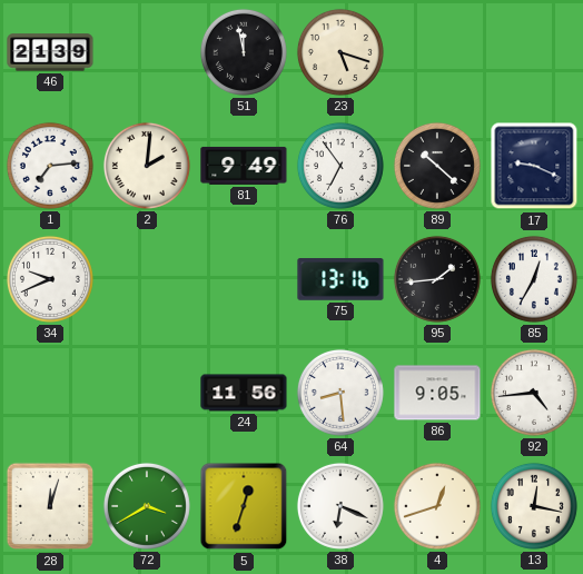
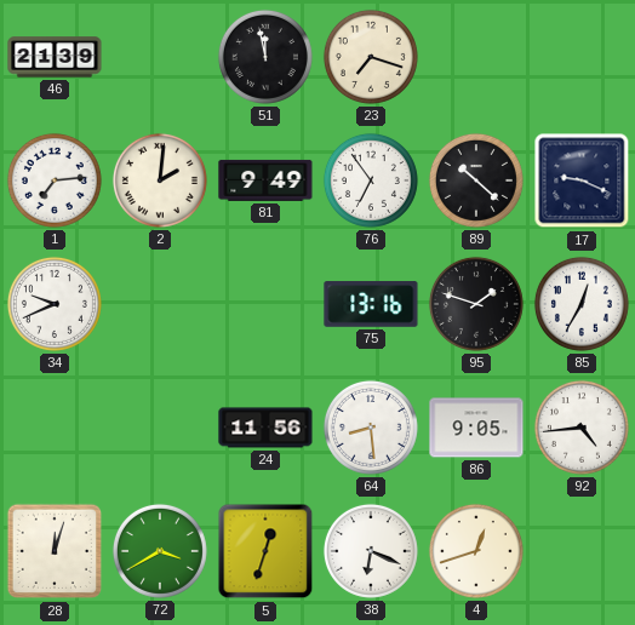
23: 5:18 -> 7:18
95: 1:44 -> 1:48
13: 12:17 -> none
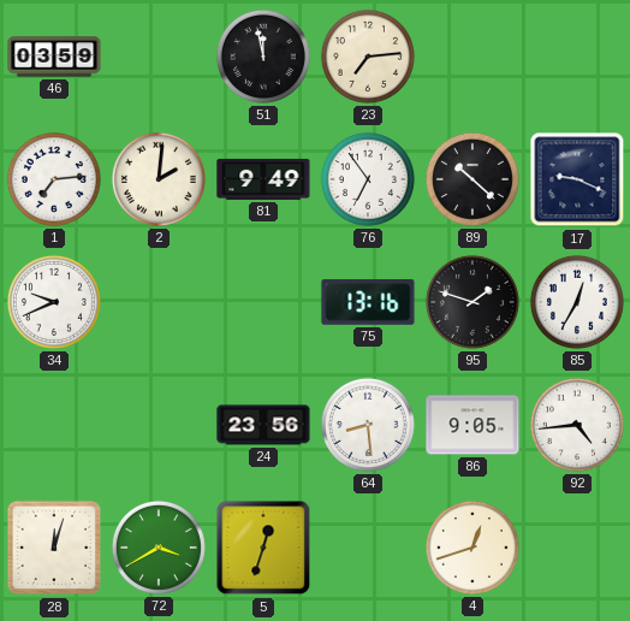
46: 21:39 -> 03:59
23: 7:18 -> 7:14
24: 11:56 -> 23:56
38: 6:19 -> none
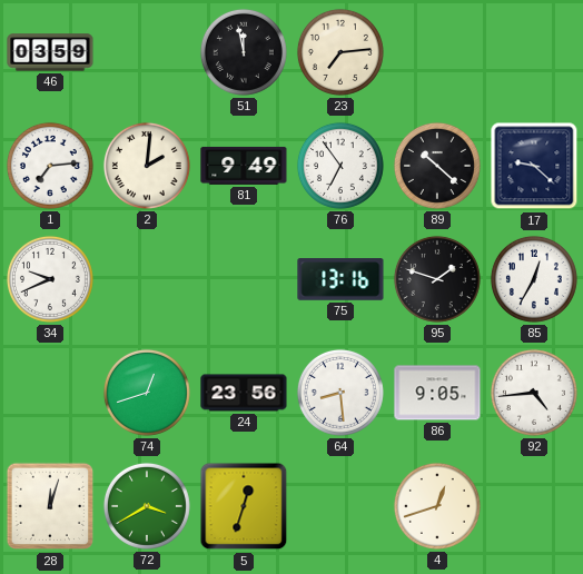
17: 9:19 -> 9:22
74: none -> 12:42
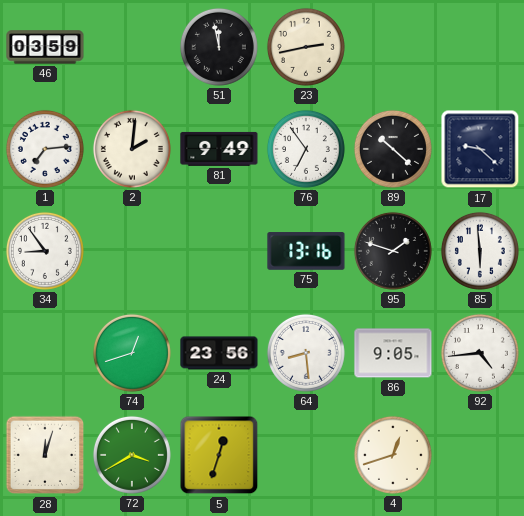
23: 7:14 -> 2:43
34: 9:41 -> 8:54
85: 12:35 -> 5:59
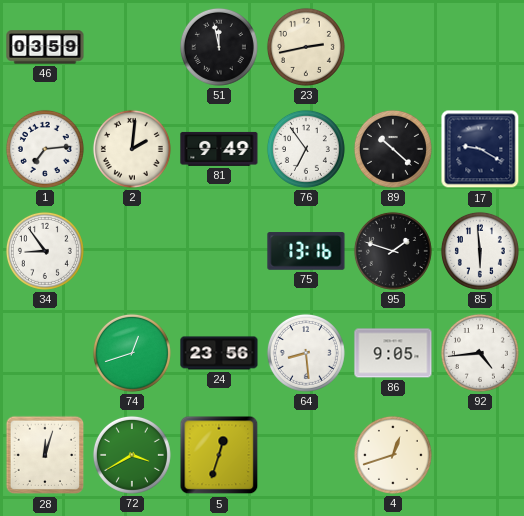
17: 9:22 -> 9:20
